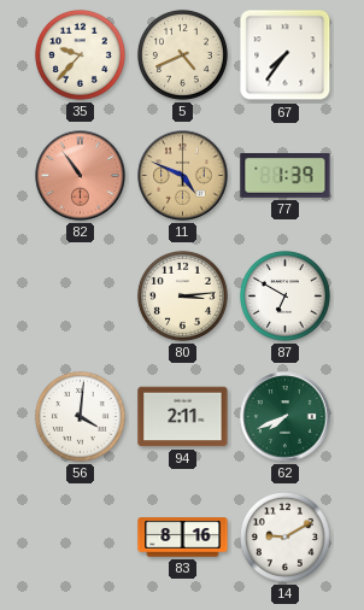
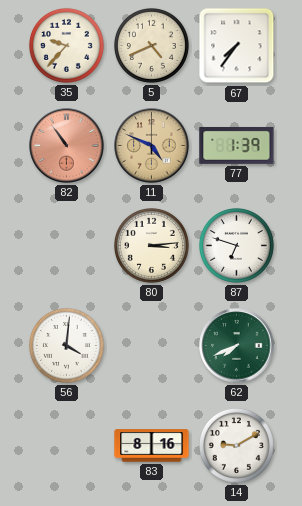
87: 6:50 -> 6:48
94: 2:11 -> none
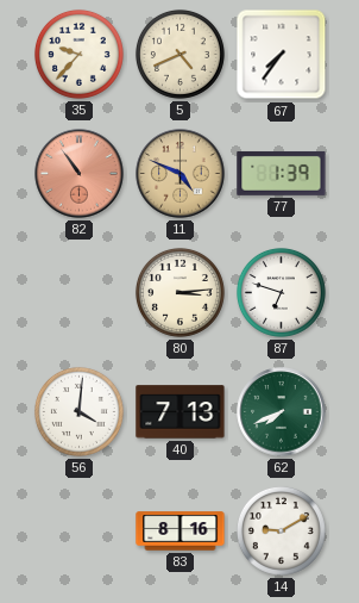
40: none -> 7:13
